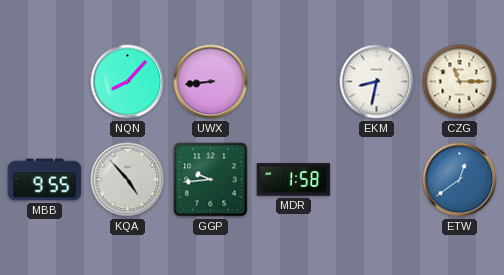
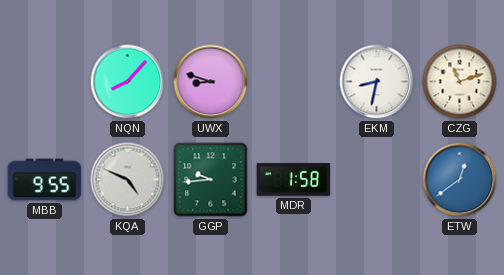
UWX: 8:44 -> 8:48
CZG: 11:15 -> 11:12
KQA: 4:53 -> 4:49
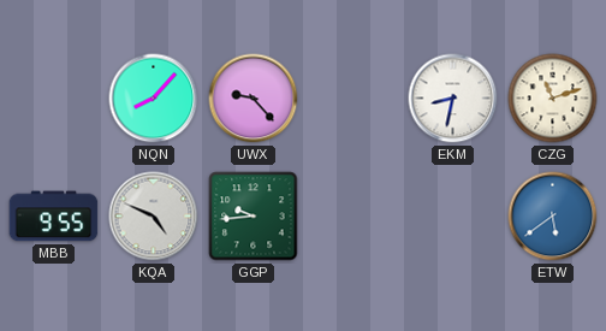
UWX: 8:48 -> 9:23
MDR: 1:58 -> none
ETW: 12:39 -> 5:39
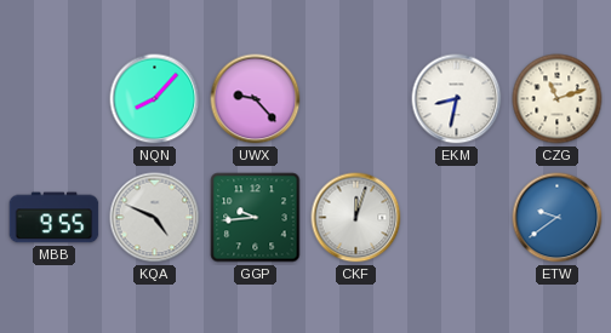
CKF: none -> 12:03
ETW: 5:39 -> 9:39
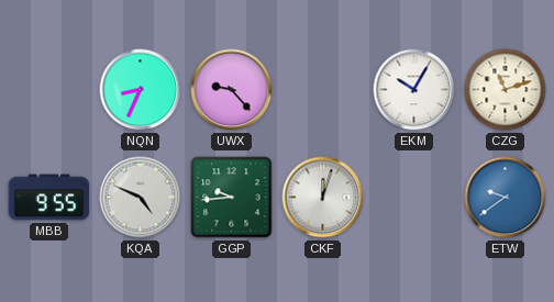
NQN: 8:07 -> 8:34
EKM: 8:32 -> 10:05
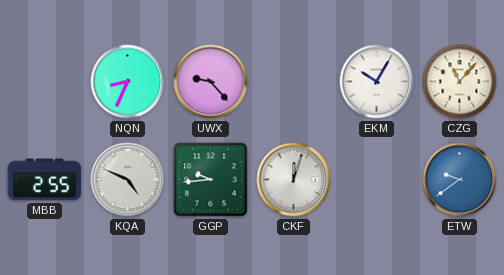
CZG: 11:12 -> 11:07
MBB: 9:55 -> 2:55
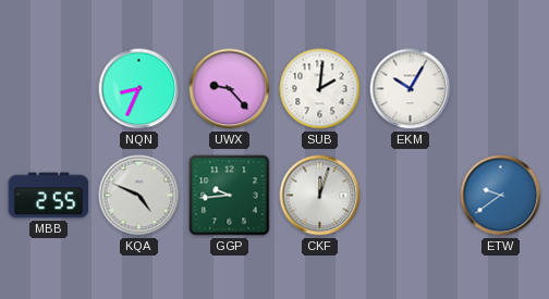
SUB: none -> 2:01
CZG: 11:07 -> none
